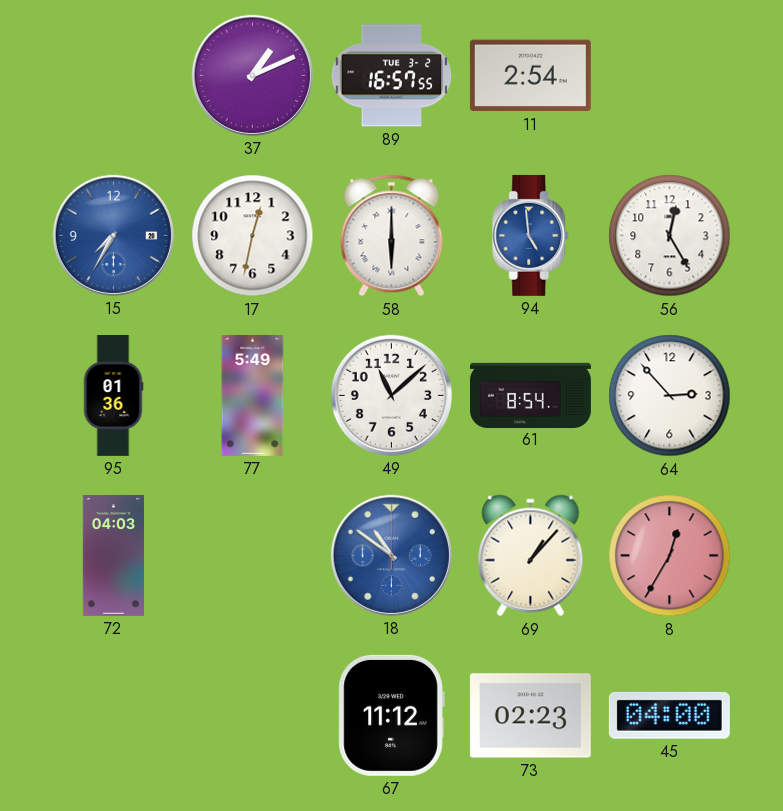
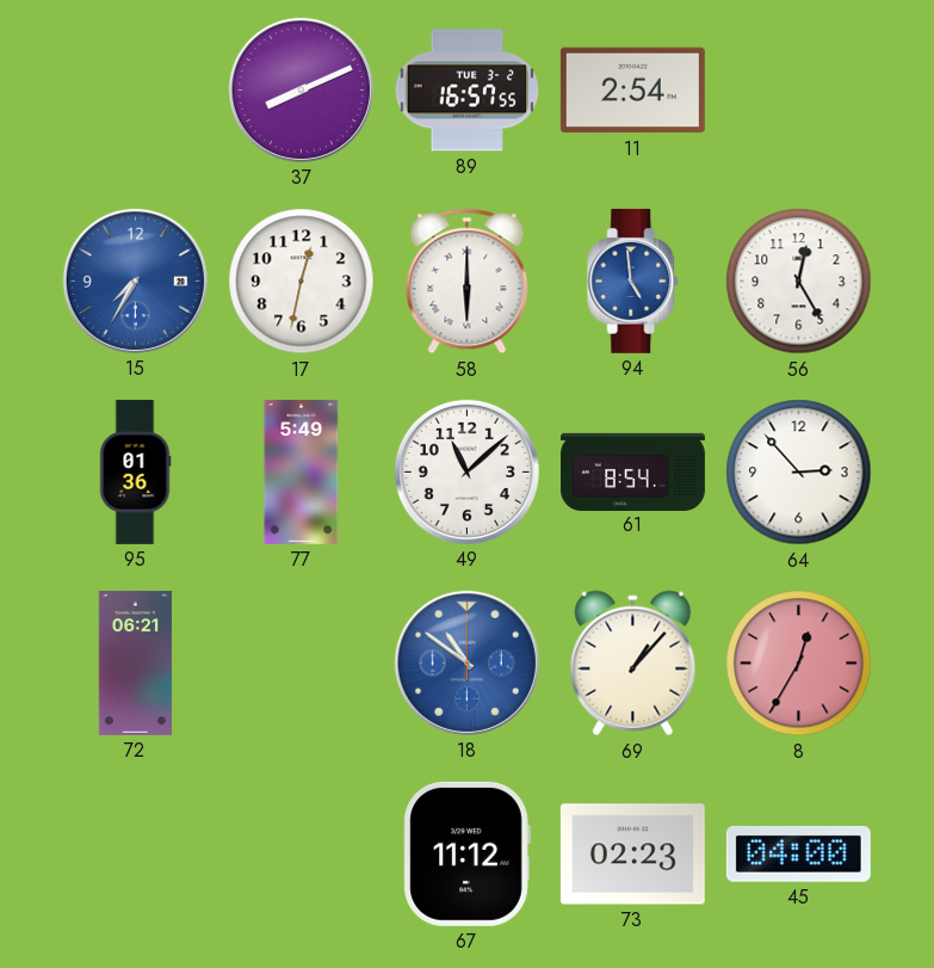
37: 1:11 -> 8:11
72: 04:03 -> 06:21
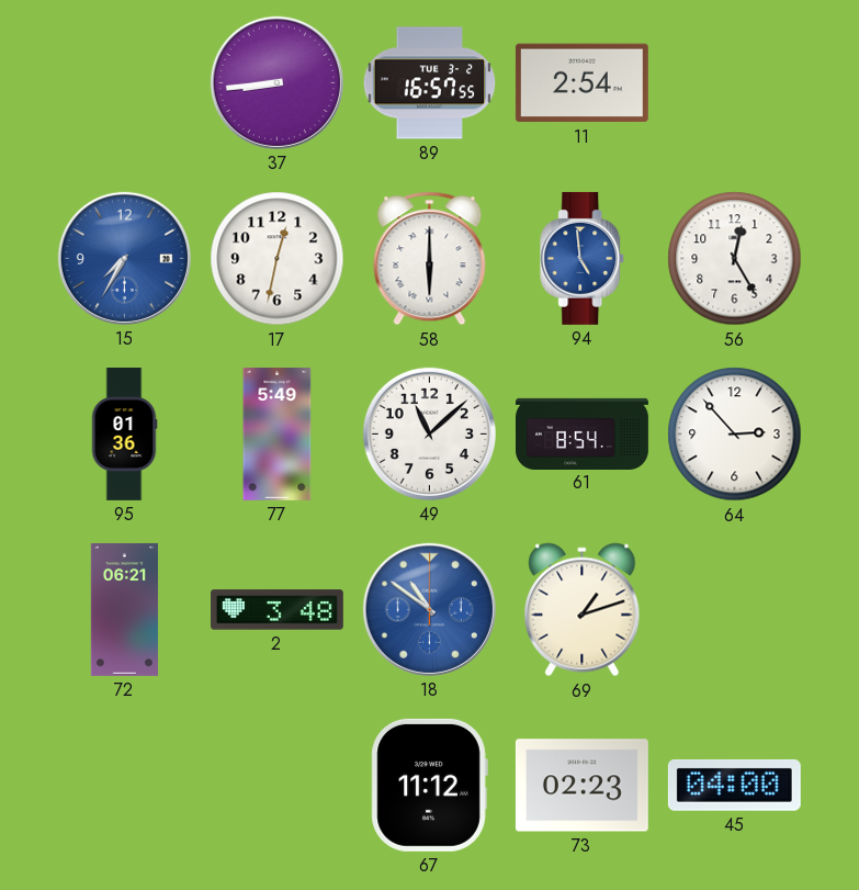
37: 8:11 -> 8:44
2: none -> 3:48
69: 1:07 -> 1:12
8: 12:35 -> none
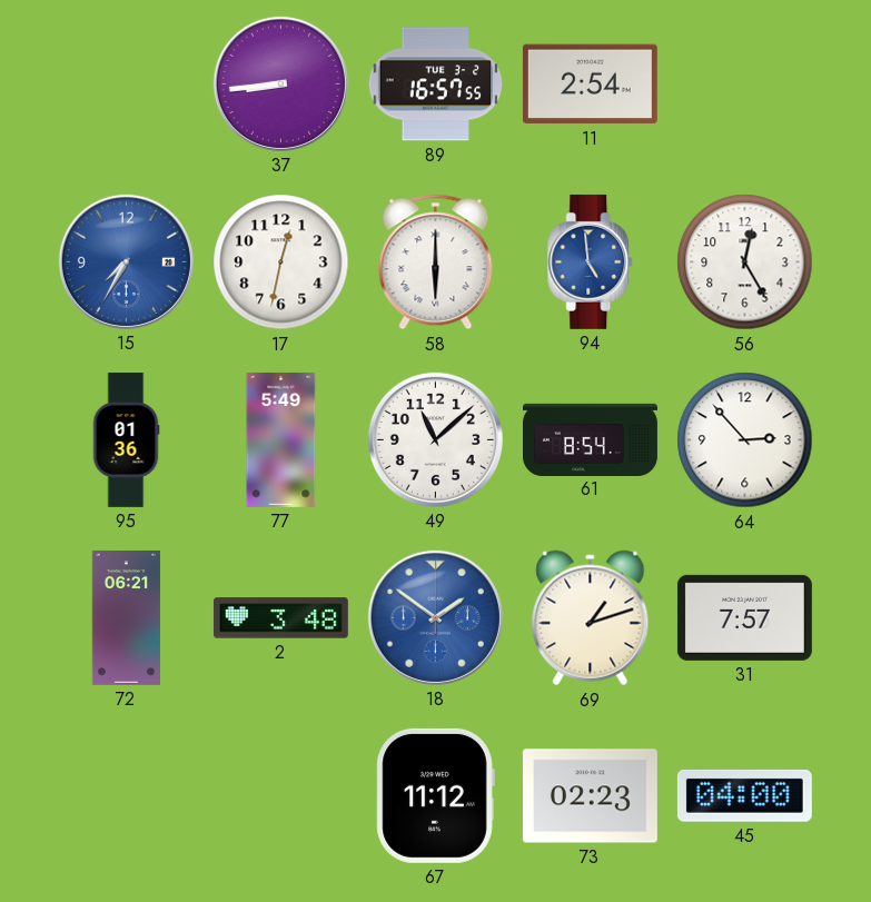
18: 10:51 -> 1:51
31: none -> 7:57
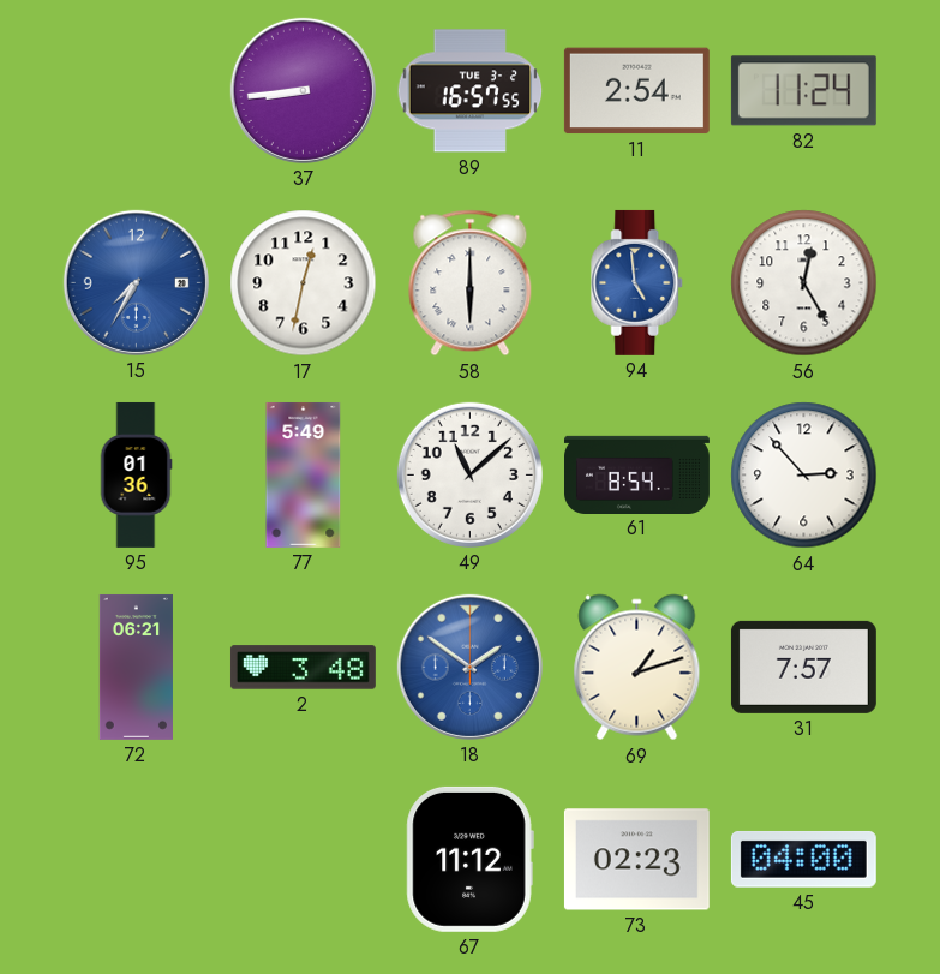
82: none -> 11:24
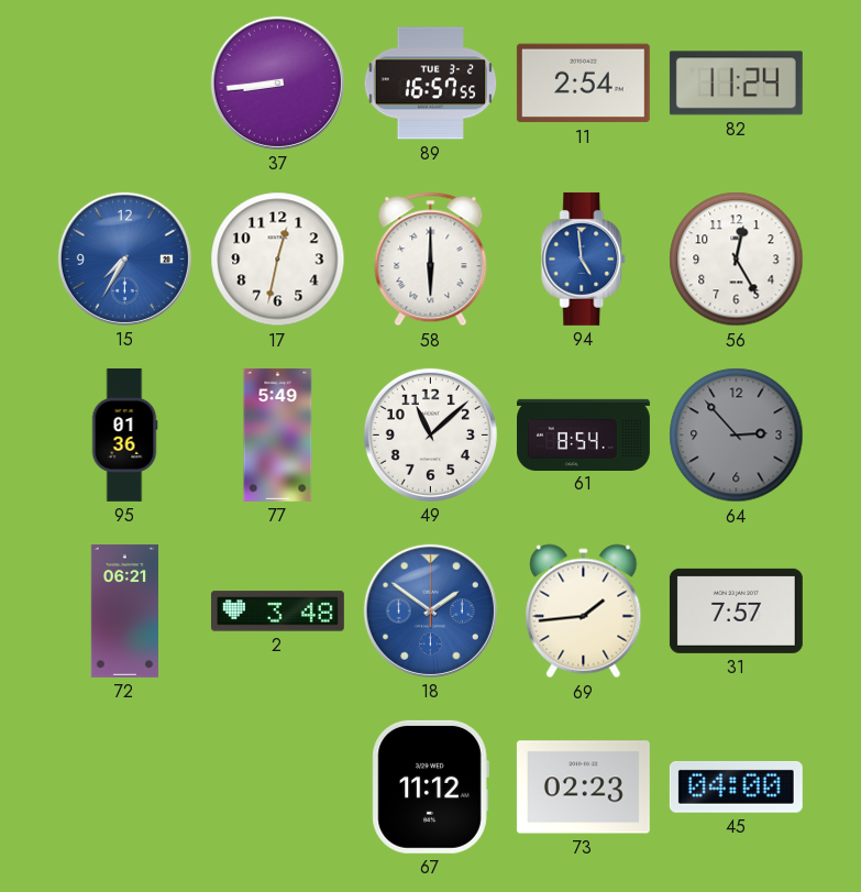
64 dial: white -> grey
69: 1:12 -> 1:44
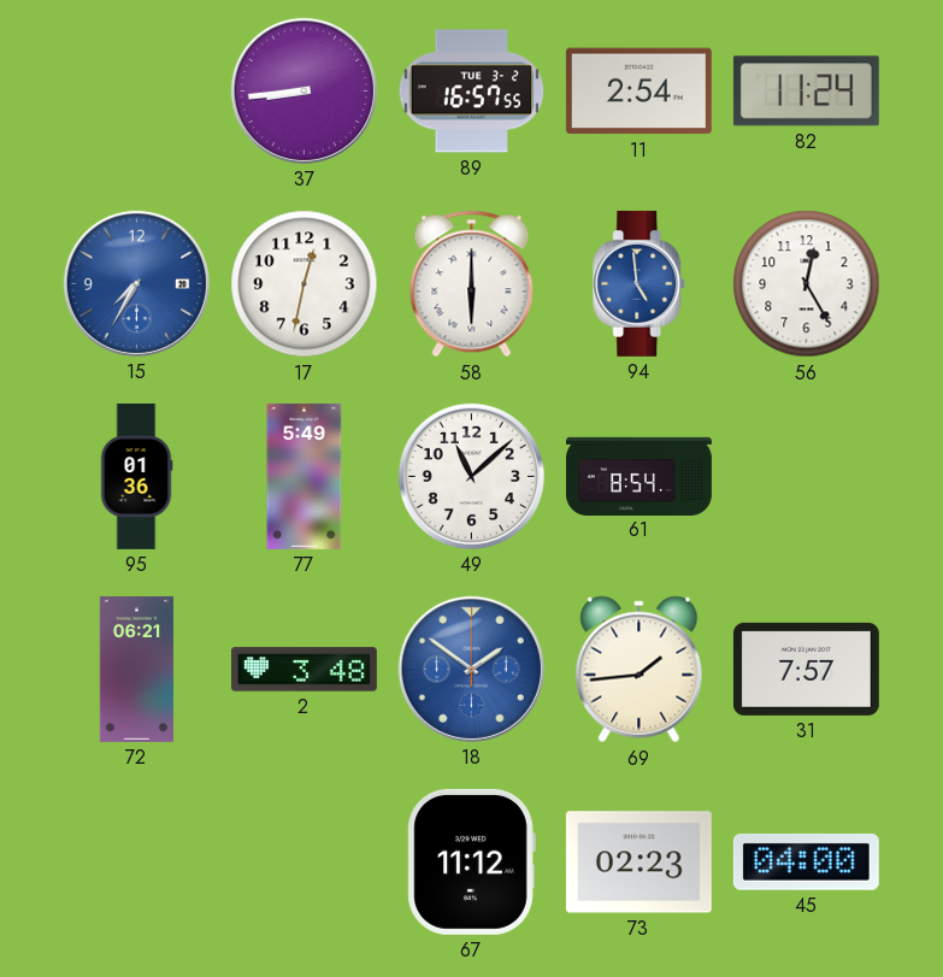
64: 2:53 -> none
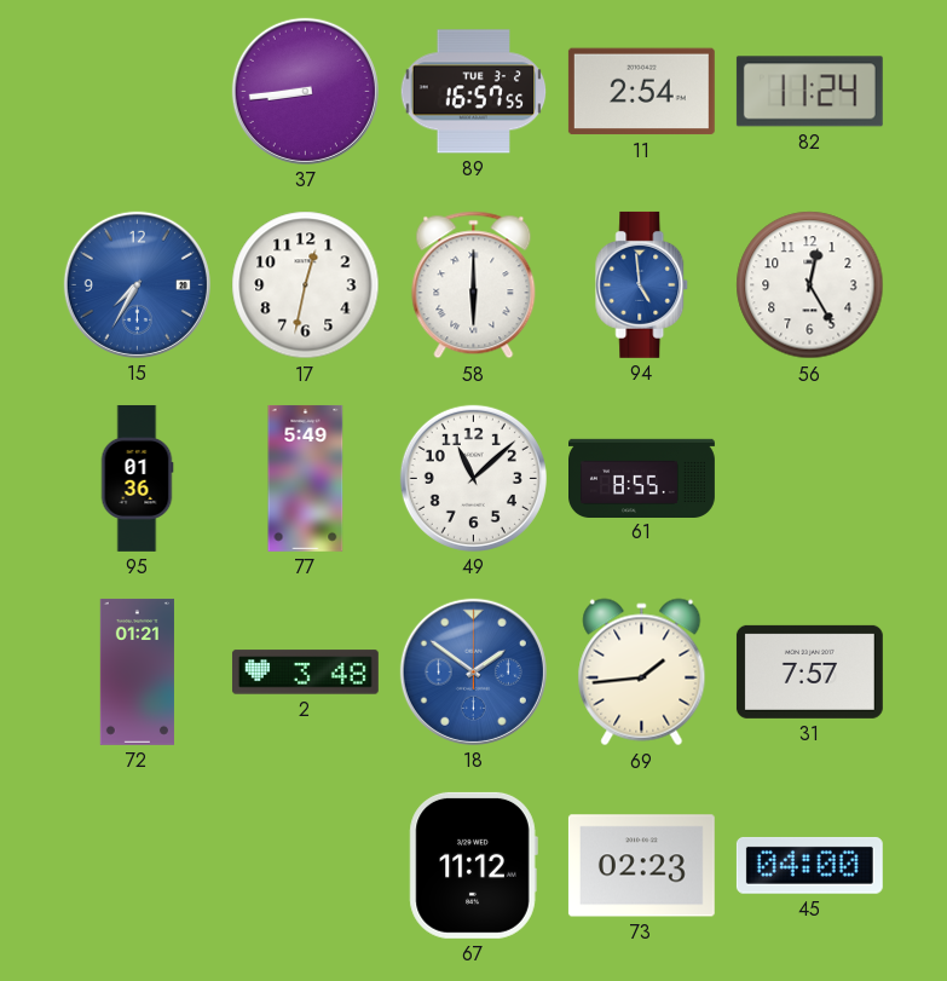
61: 8:54 -> 8:55
72: 06:21 -> 01:21
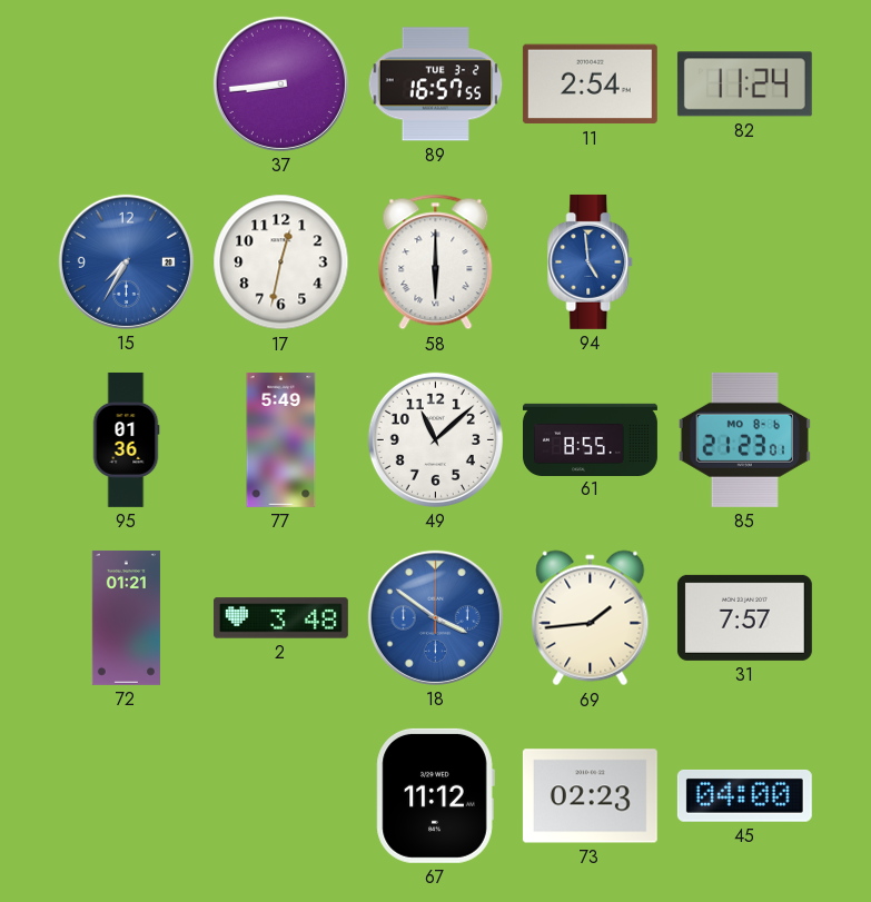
56: 12:25 -> none
85: none -> 21:23
18: 1:51 -> 3:51
